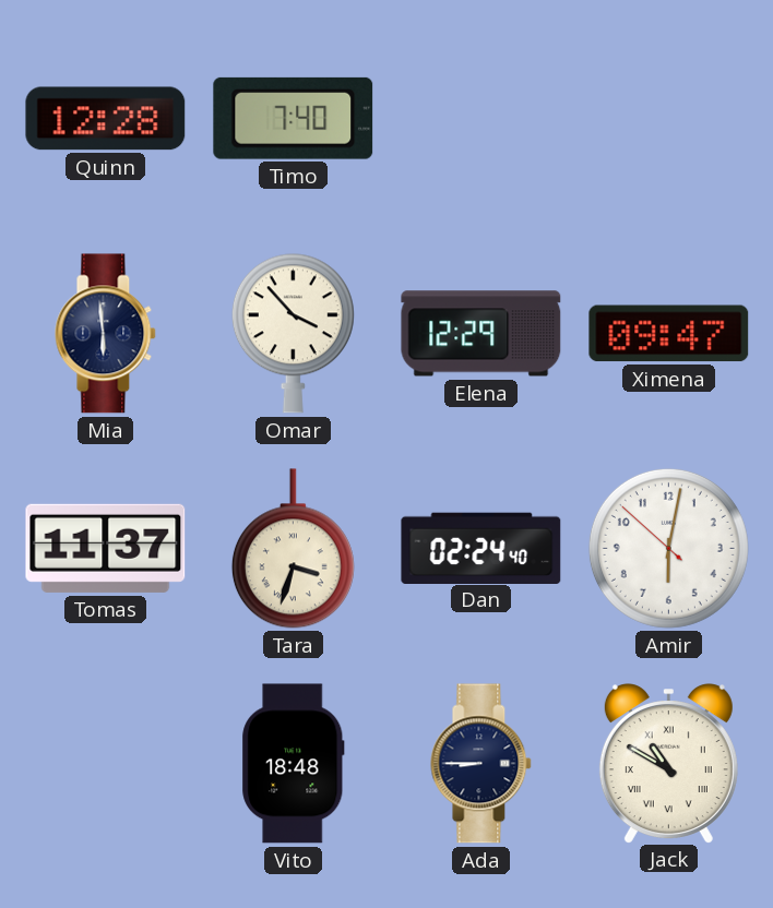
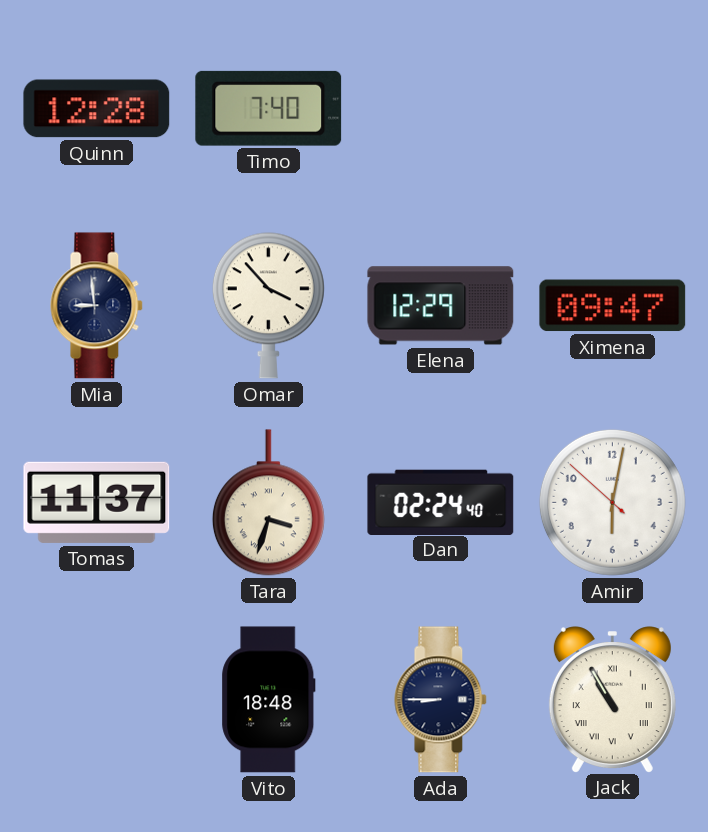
Mia: 5:59 -> 8:59
Jack: 10:50 -> 10:55
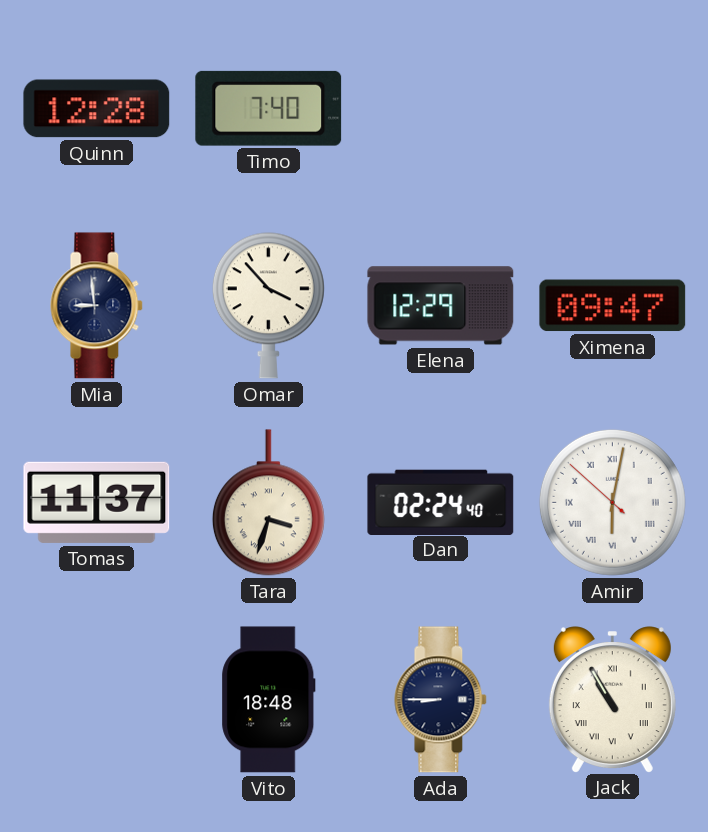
Amir numerals: Arabic -> Roman
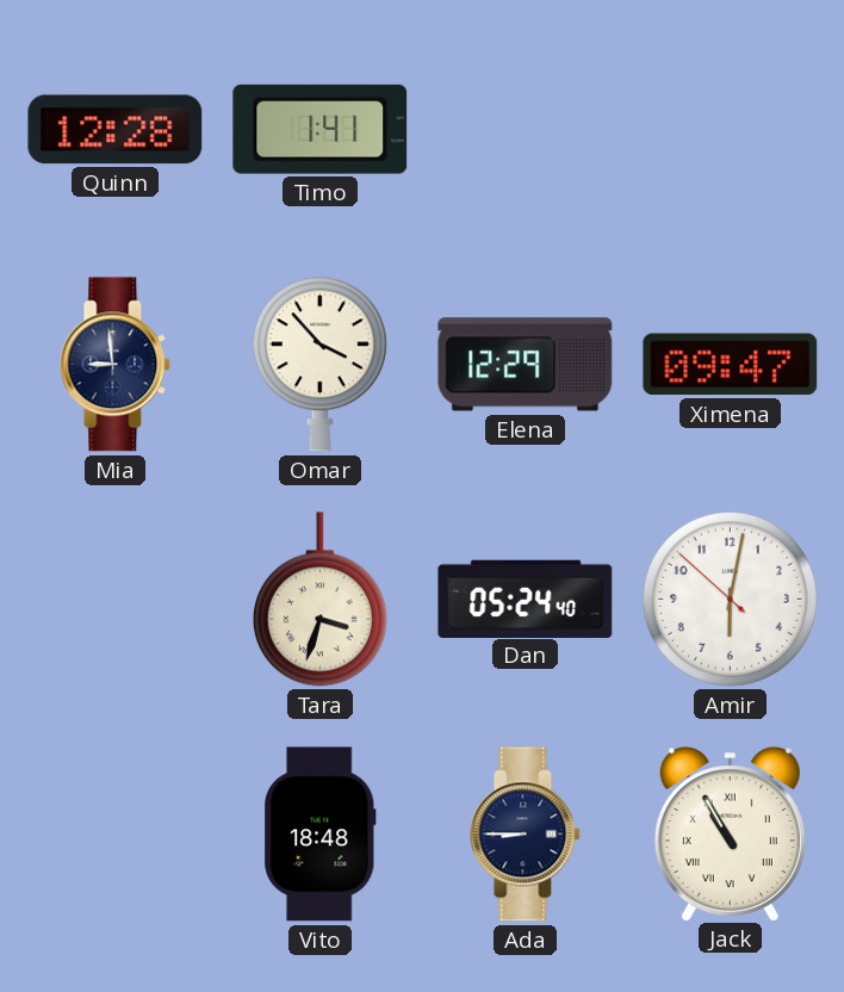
Timo: 7:40 -> 1:41
Tomas: 11:37 -> none
Dan: 02:24 -> 05:24
Amir numerals: Roman -> Arabic
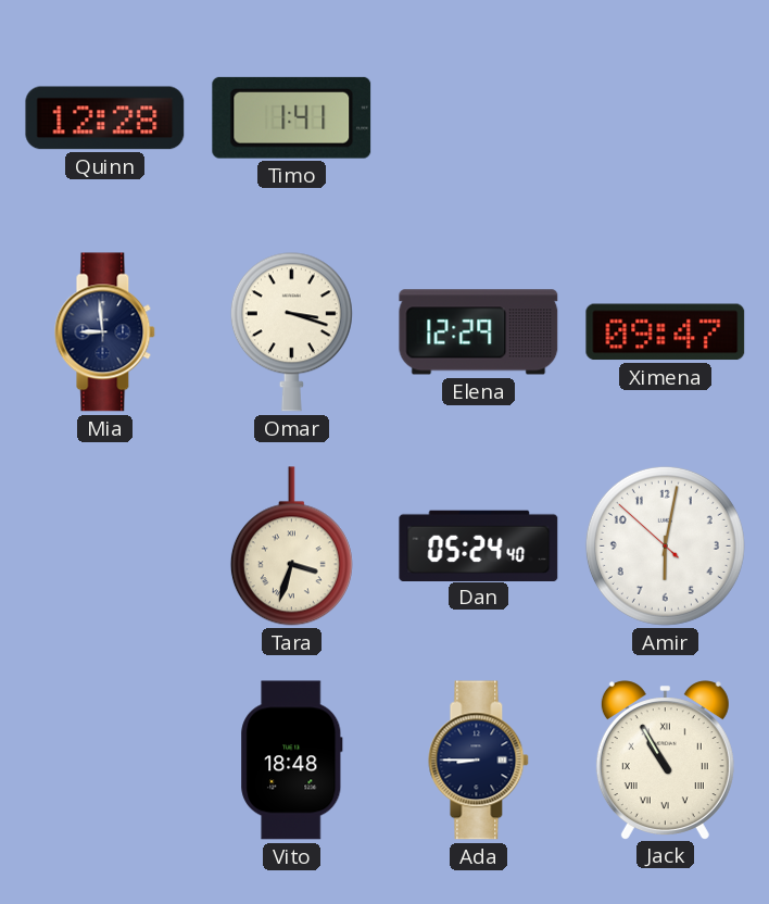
Omar: 3:53 -> 3:18
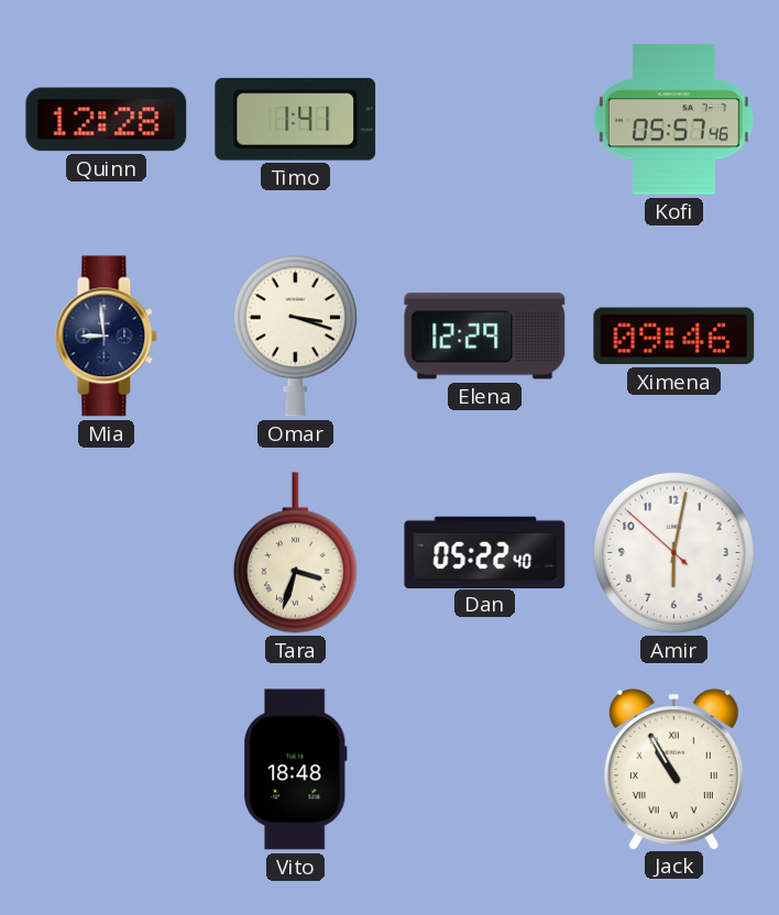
Kofi: none -> 05:57
Ximena: 09:47 -> 09:46
Dan: 05:24 -> 05:22
Ada: 8:45 -> none
